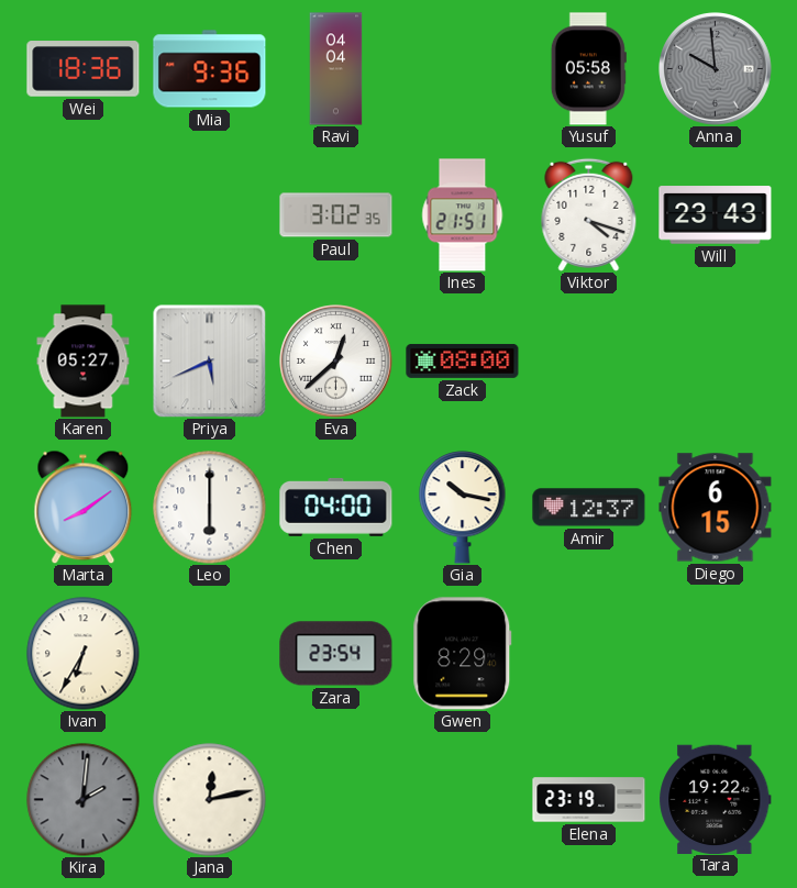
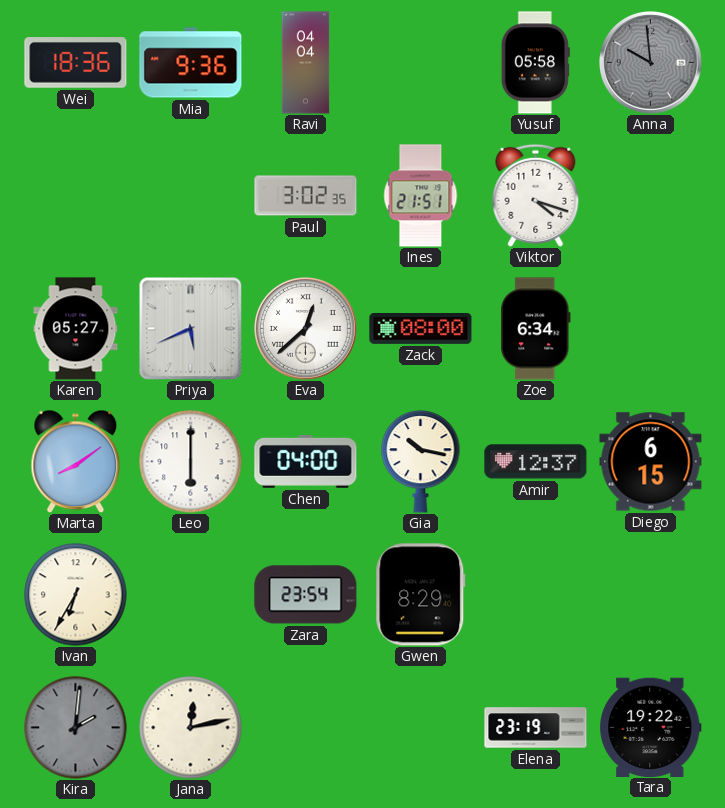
Will: 23:43 -> none
Zoe: none -> 6:34
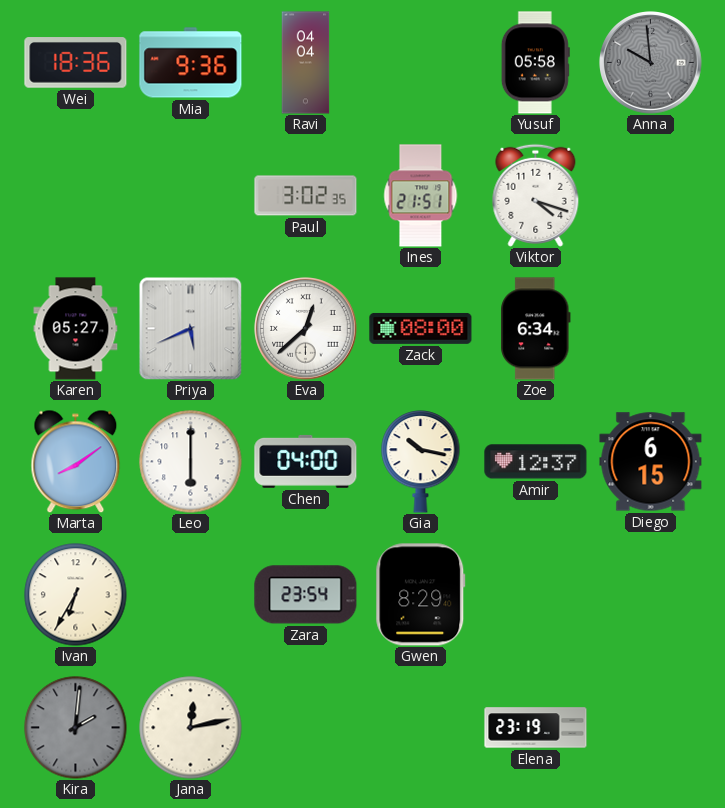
Tara: 19:22 -> none
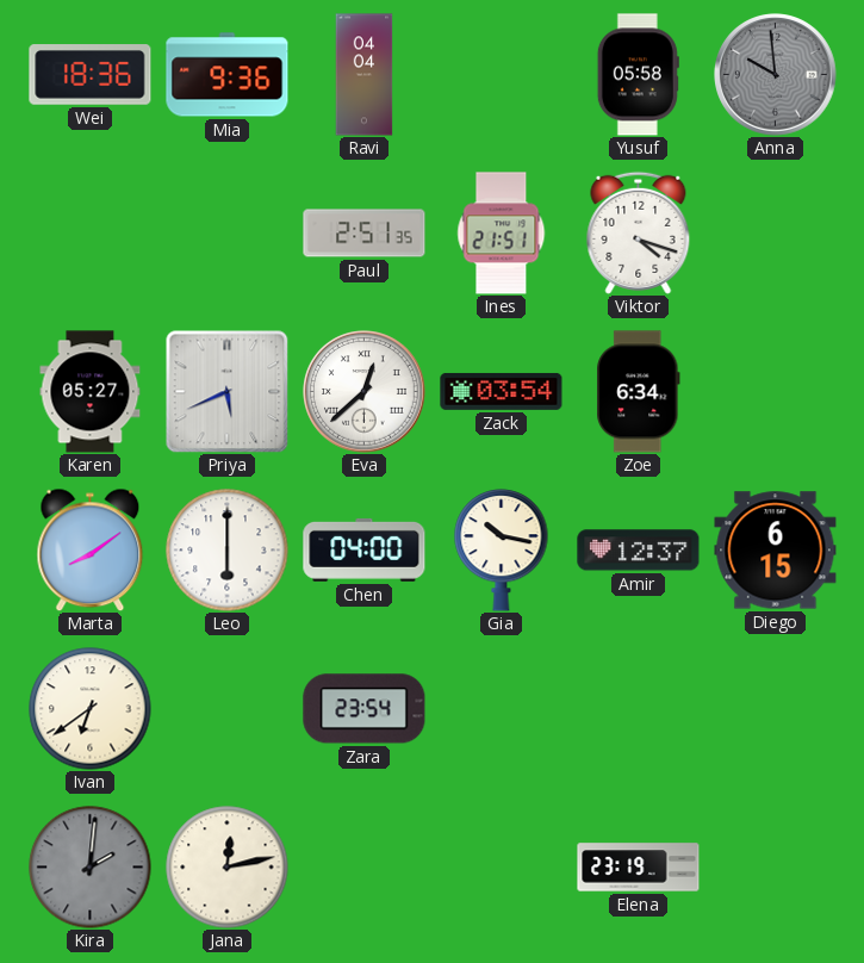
Paul: 3:02 -> 2:51
Zack: 08:00 -> 03:54
Ivan: 6:35 -> 6:39
Gwen: 8:29 -> none
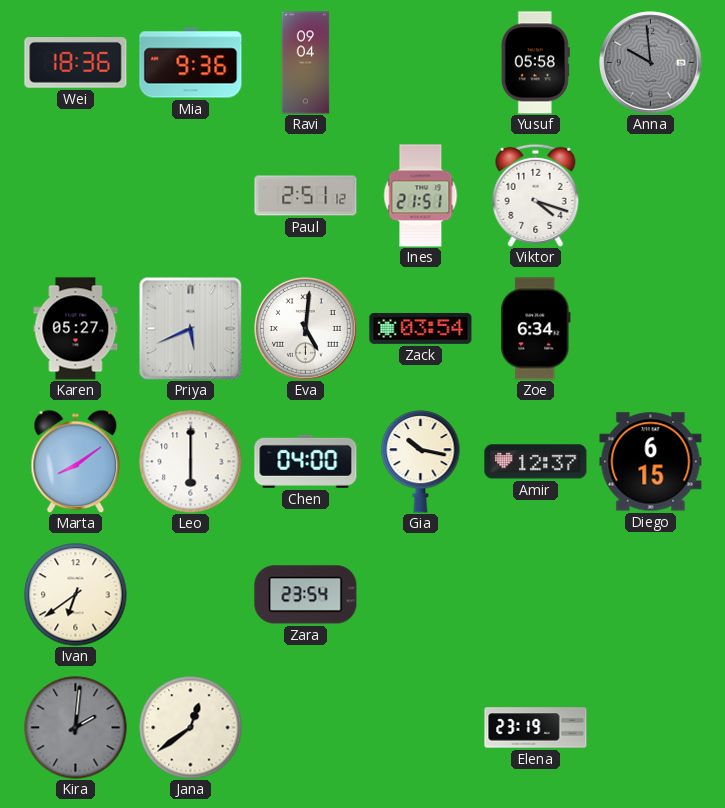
Ravi: 04:04 -> 09:04
Paul: 2:51:35 -> 2:51:12
Eva: 12:38 -> 5:01
Jana: 12:13 -> 12:39
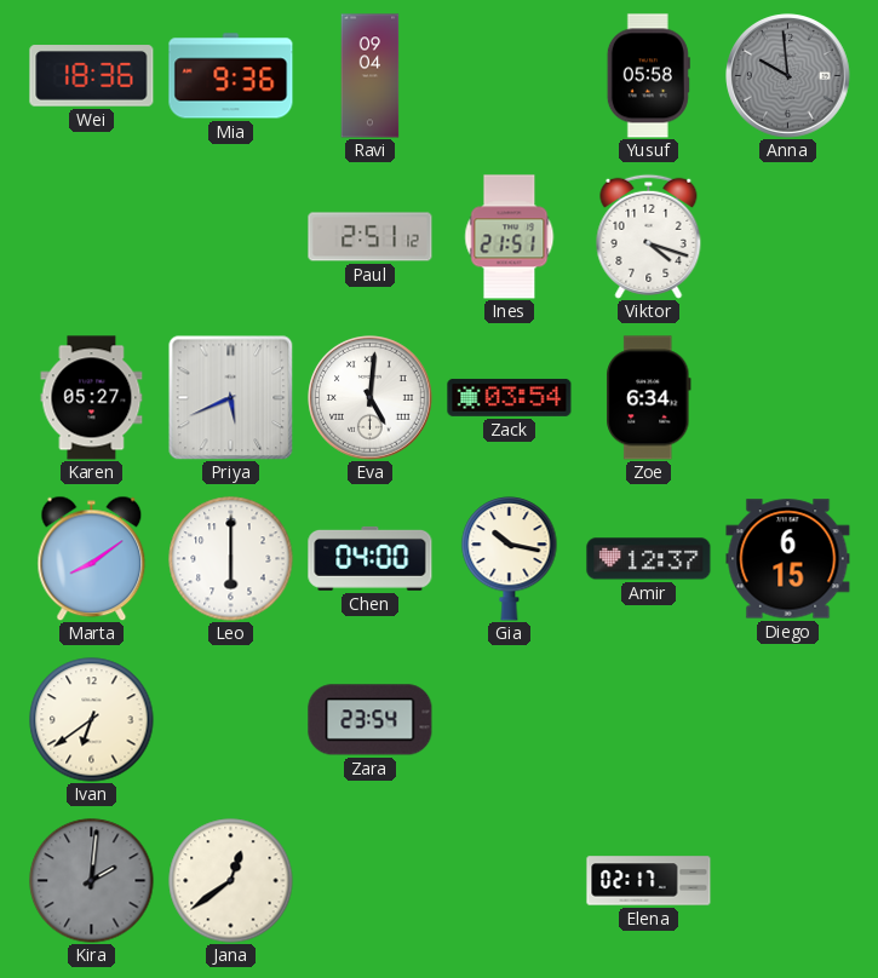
Elena: 23:19 -> 02:17
